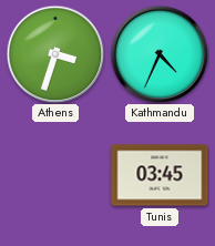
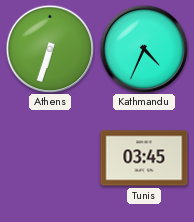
Athens: 3:33 -> 6:33
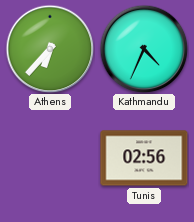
Athens: 6:33 -> 6:37
Tunis: 03:45 -> 02:56
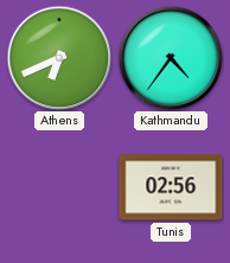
Athens: 6:37 -> 6:41
Kathmandu: 4:34 -> 4:36
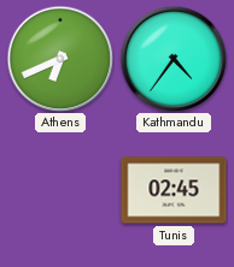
Tunis: 02:56 -> 02:45
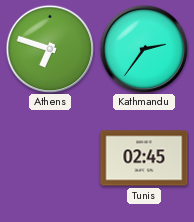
Athens: 6:41 -> 6:48
Kathmandu: 4:36 -> 2:36
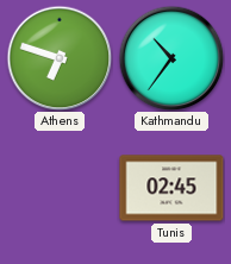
Kathmandu: 2:36 -> 10:36
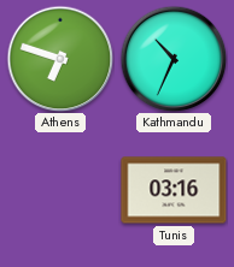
Kathmandu: 10:36 -> 10:34
Tunis: 02:45 -> 03:16
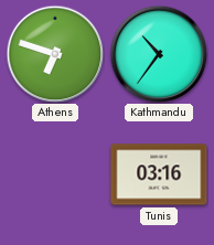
Kathmandu: 10:34 -> 10:36
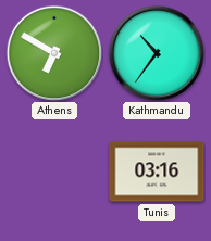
Athens: 6:48 -> 6:50
